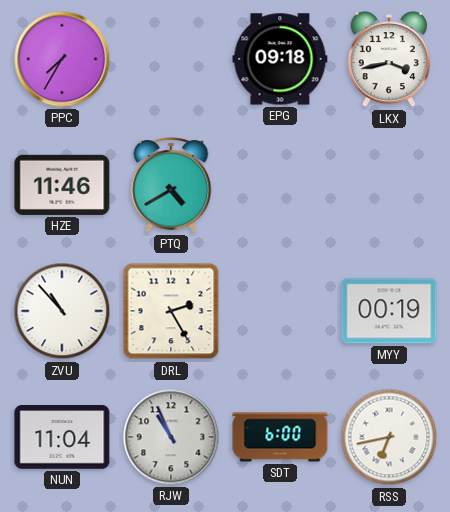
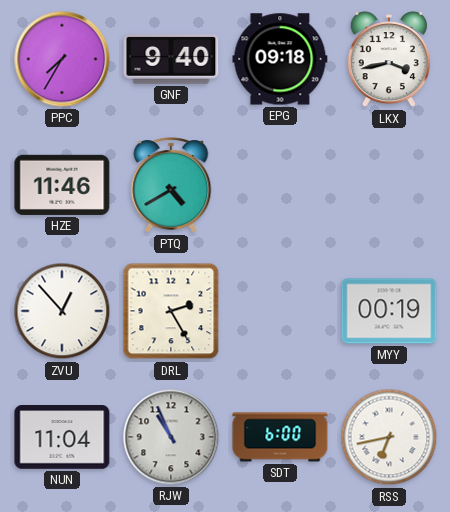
GNF: none -> 9:40
ZVU: 10:53 -> 12:53
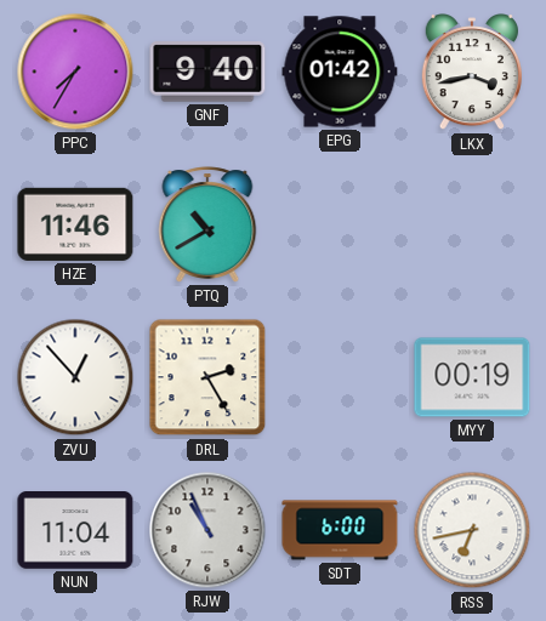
EPG: 09:18 -> 01:42
PTQ: 4:40 -> 10:40
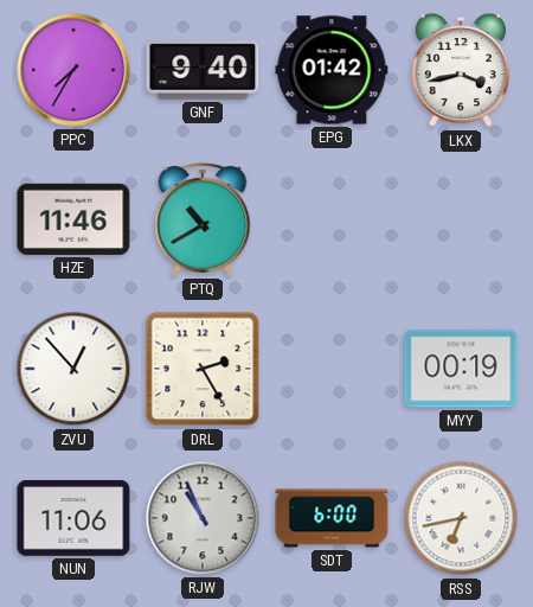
NUN: 11:04 -> 11:06
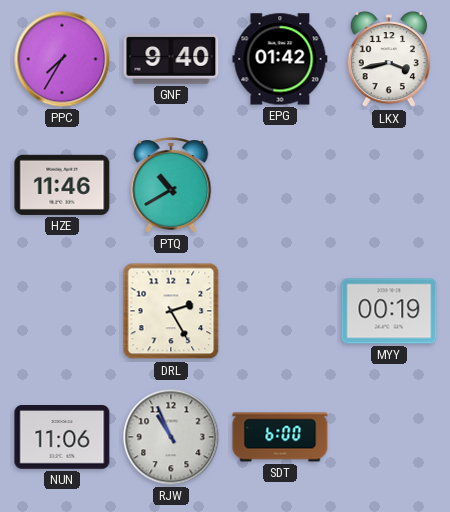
ZVU: 12:53 -> none
RSS: 6:43 -> none
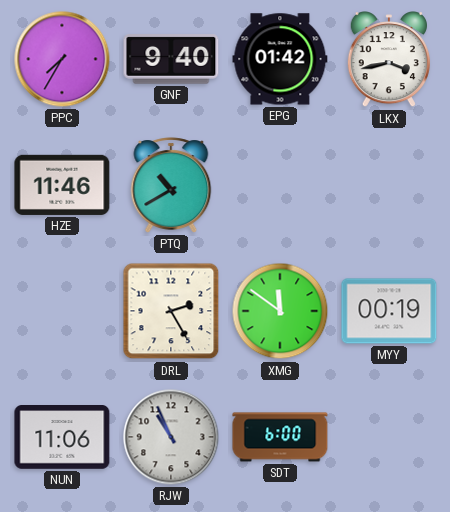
XMG: none -> 11:51
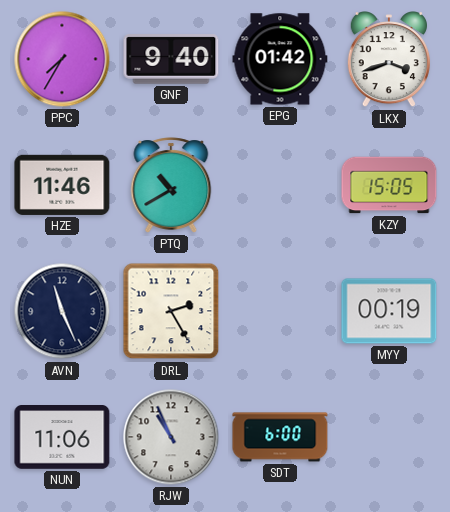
LKX: 3:43 -> 3:42
KZY: none -> 15:05
AVN: none -> 11:26
XMG: 11:51 -> none
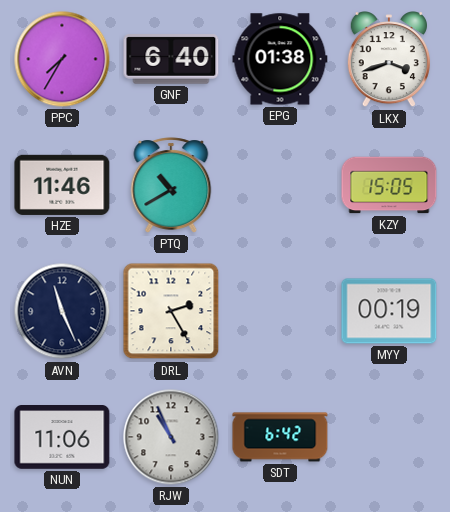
GNF: 9:40 -> 6:40
EPG: 01:42 -> 01:38
SDT: 6:00 -> 6:42
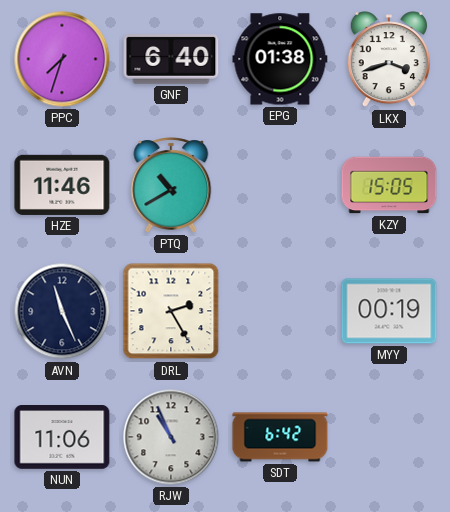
PPC: 7:35 -> 7:33
